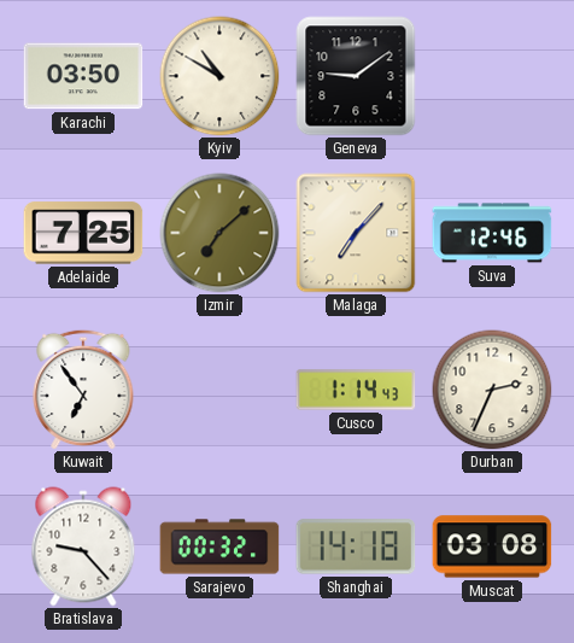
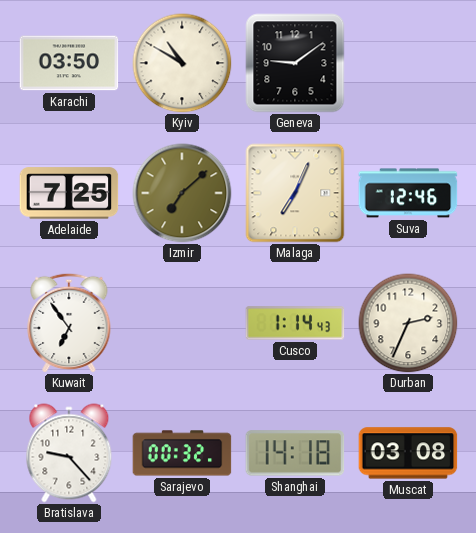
Malaga: 7:07 -> 7:04
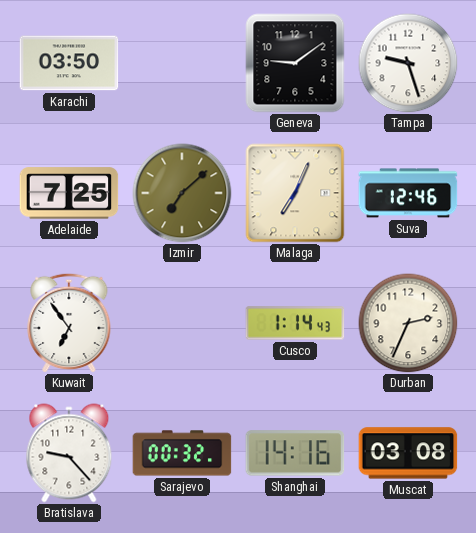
Kyiv: 10:50 -> none
Tampa: none -> 9:27
Shanghai: 14:18 -> 14:16
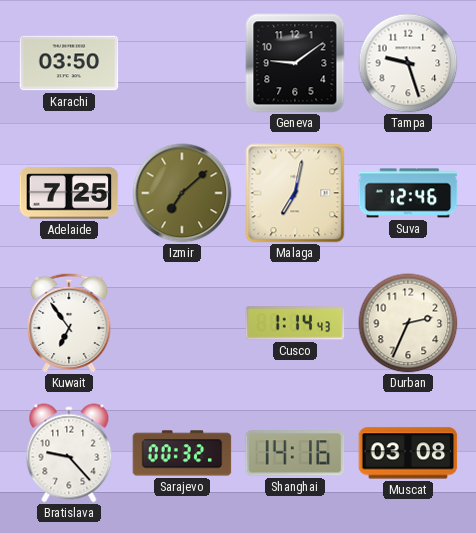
Malaga: 7:04 -> 7:02
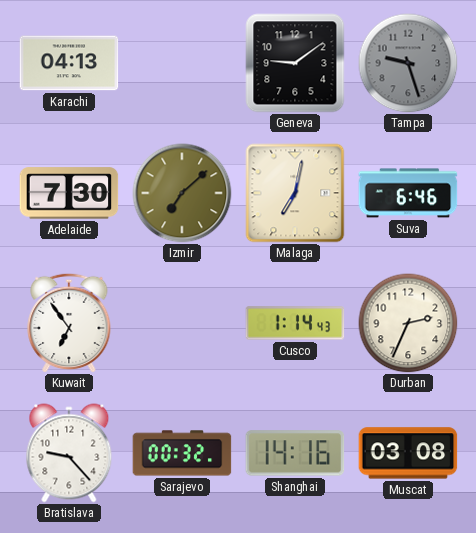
Karachi: 03:50 -> 04:13
Tampa dial: white -> grey
Adelaide: 7:25 -> 7:30
Suva: 12:46 -> 6:46
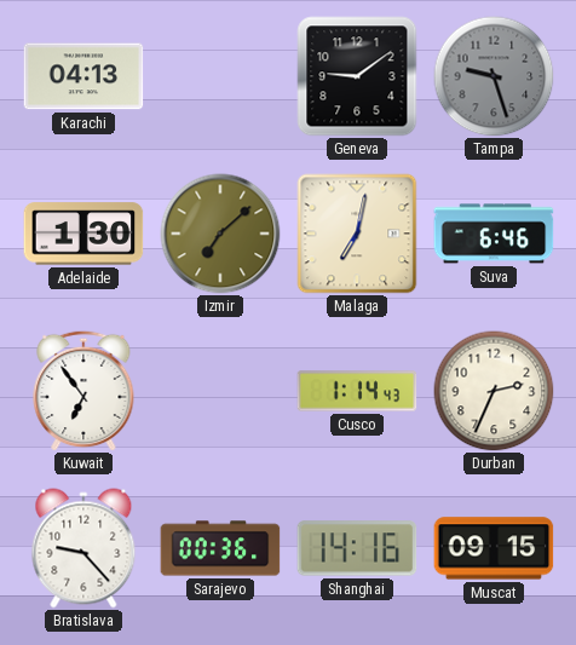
Adelaide: 7:30 -> 1:30
Sarajevo: 00:32 -> 00:36
Muscat: 03:08 -> 09:15
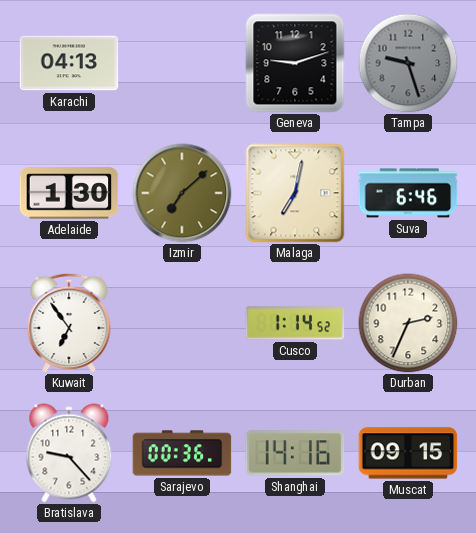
Geneva: 9:09 -> 9:12
Cusco: 1:14:43 -> 1:14:52
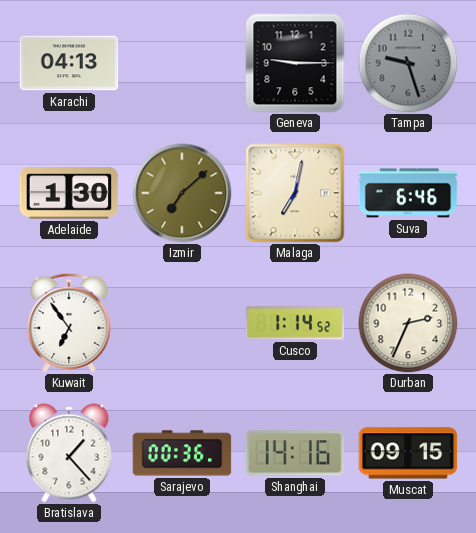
Geneva: 9:12 -> 9:15
Bratislava: 9:23 -> 1:23
